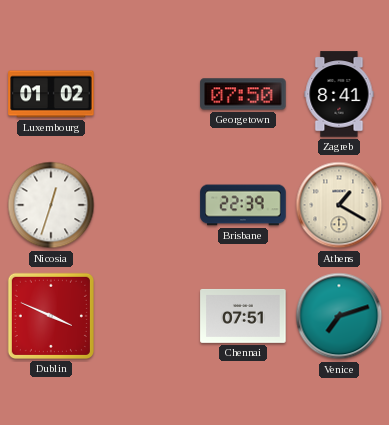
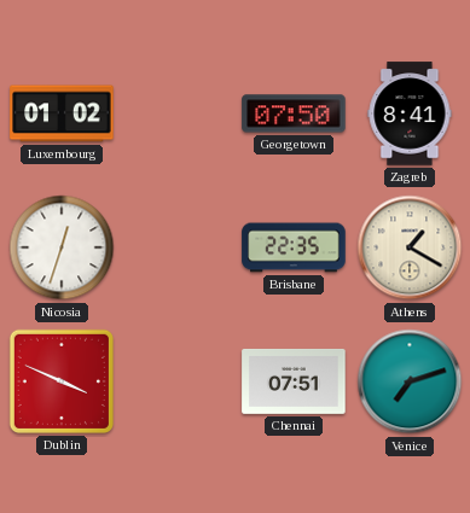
Brisbane: 22:39 -> 22:35
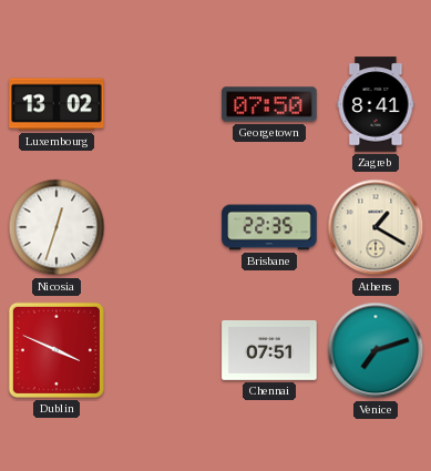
Luxembourg: 01:02 -> 13:02
